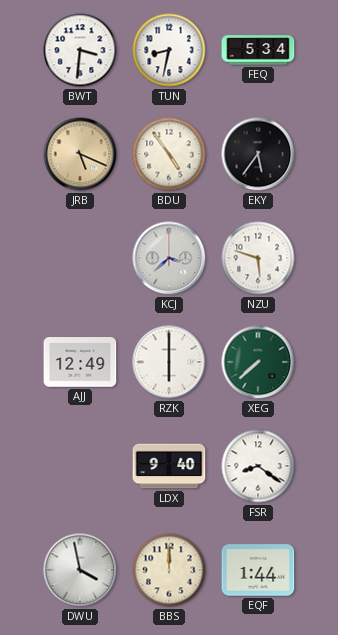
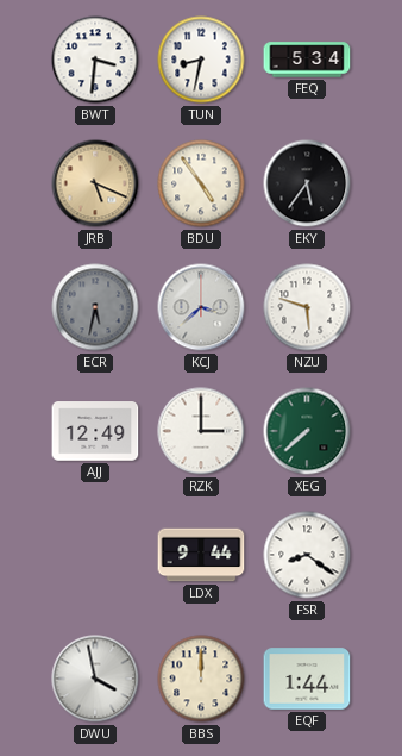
ECR: none -> 5:32
RZK: 6:00 -> 3:00
LDX: 9:40 -> 9:44
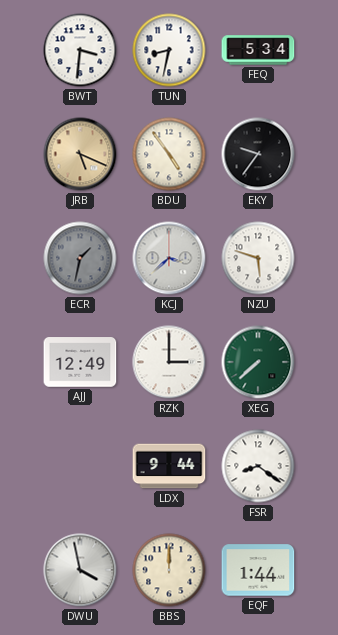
EKY: 5:36 -> 9:36
ECR: 5:32 -> 1:32
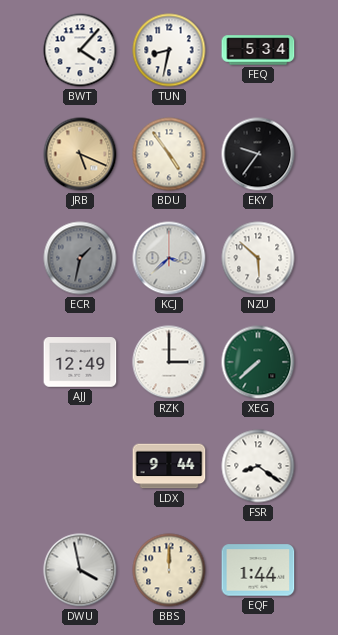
BWT: 3:31 -> 4:07
NZU: 5:48 -> 5:52
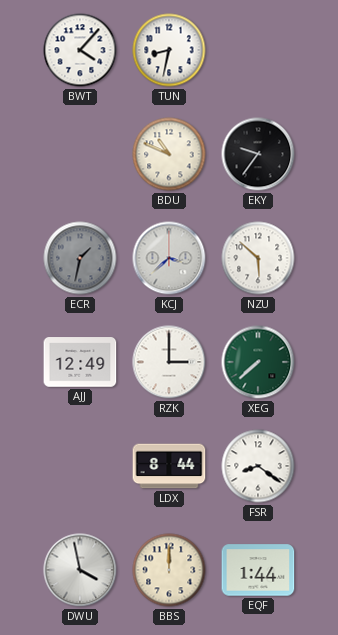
FEQ: 5:34 -> none
JRB: 5:19 -> none
BDU: 4:54 -> 10:49
LDX: 9:44 -> 8:44
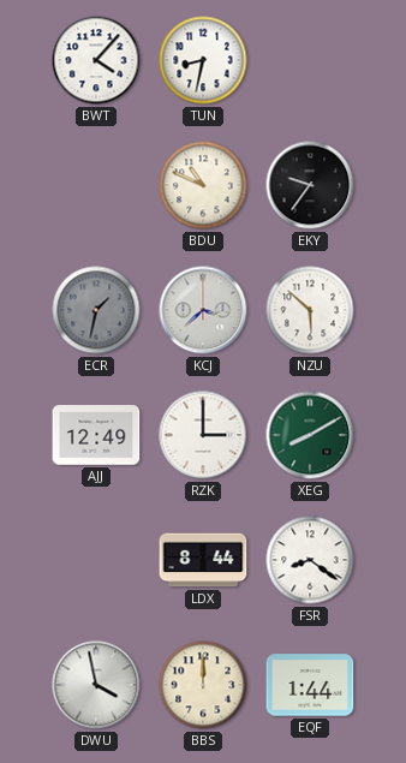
XEG: 7:38 -> 8:10
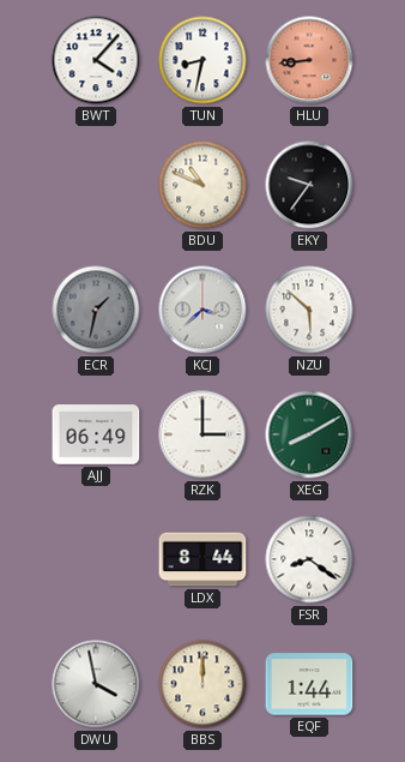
HLU: none -> 8:44
AJJ: 12:49 -> 06:49
